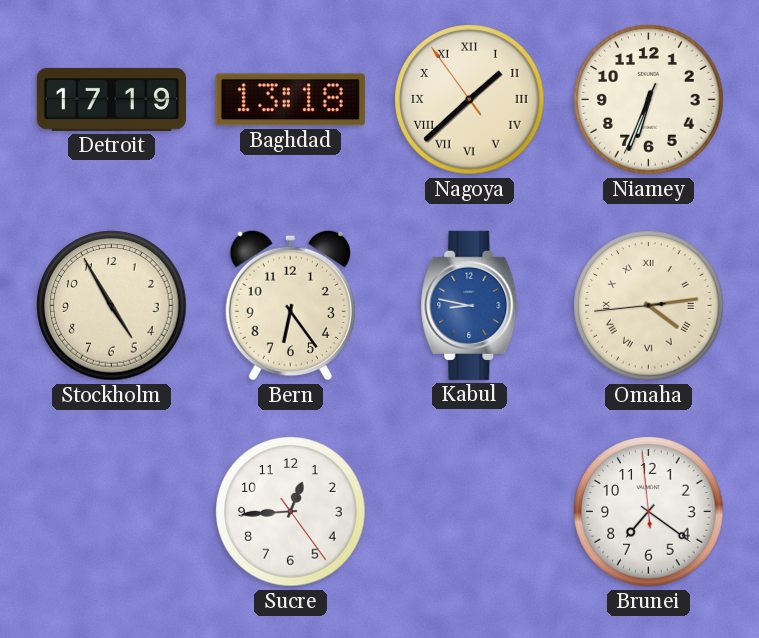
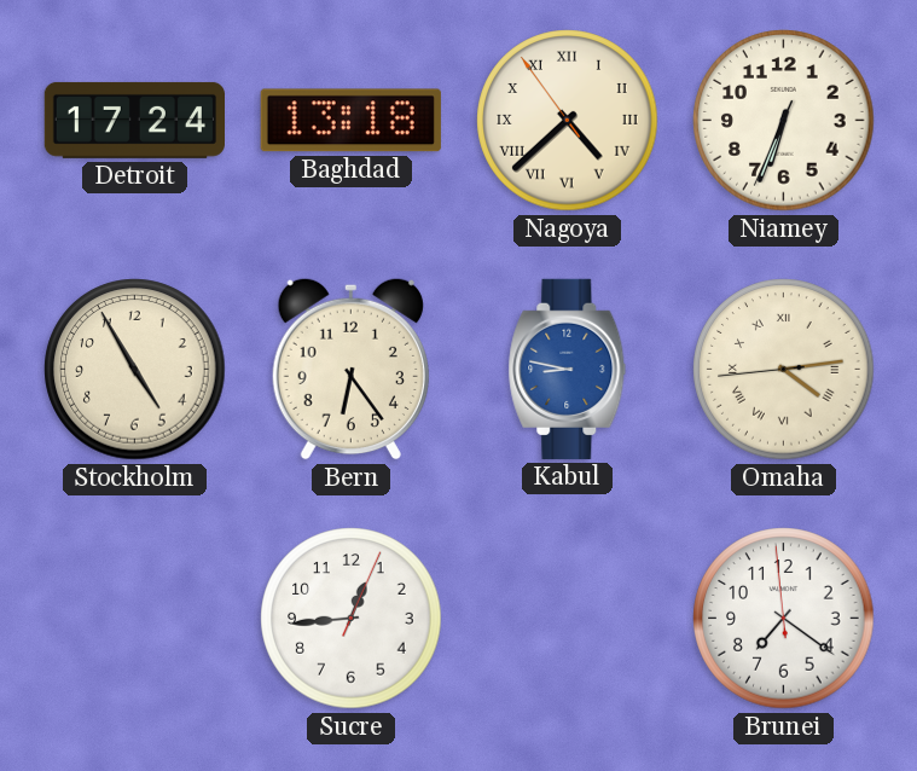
Detroit: 17:19 -> 17:24
Nagoya: 1:37 -> 4:37
Sucre: 12:44:24 -> 12:44:04
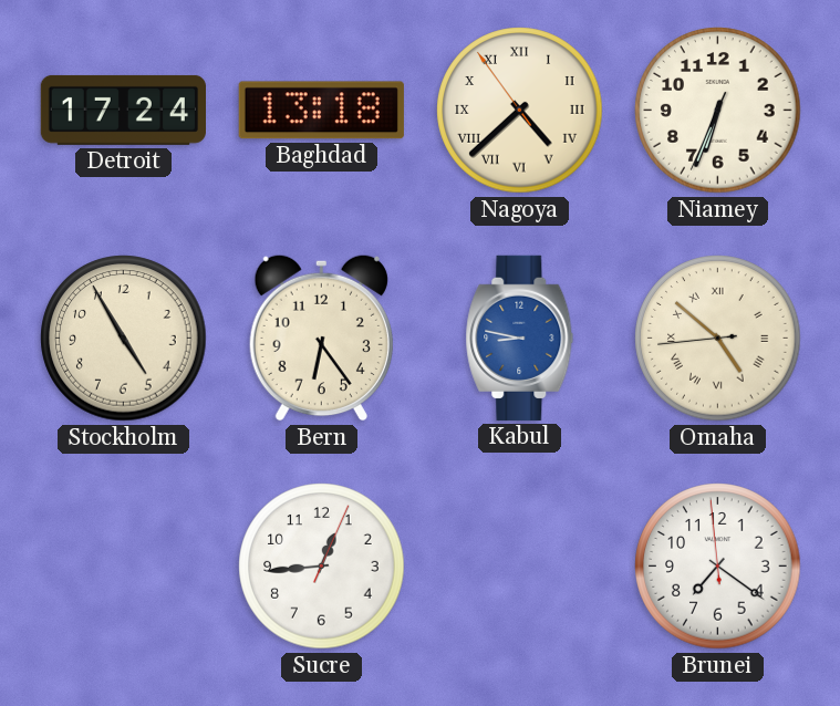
Omaha: 4:13 -> 4:51
